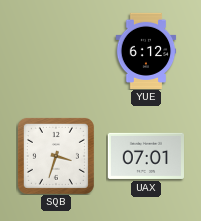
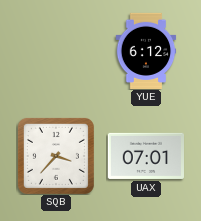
SQB: 3:33 -> 3:37
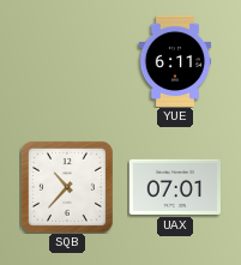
YUE: 6:12 -> 6:11
SQB: 3:37 -> 10:37
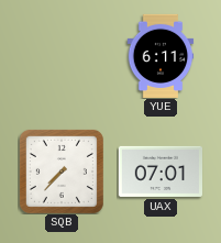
SQB: 10:37 -> 7:37
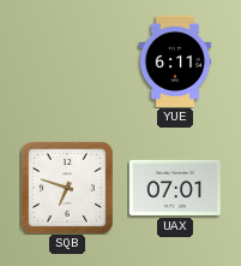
SQB: 7:37 -> 6:48
